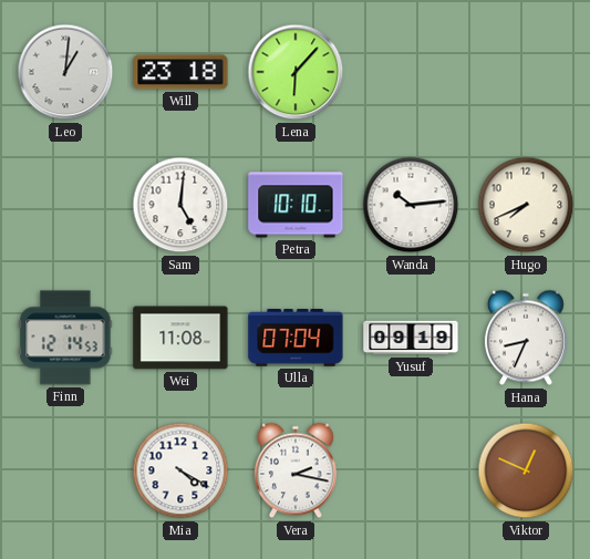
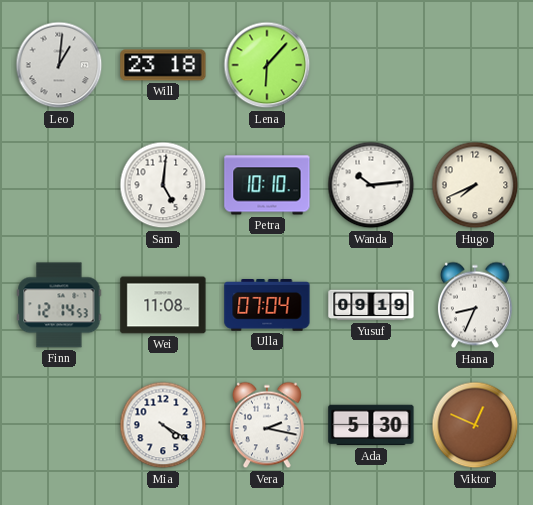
Ada: none -> 5:30
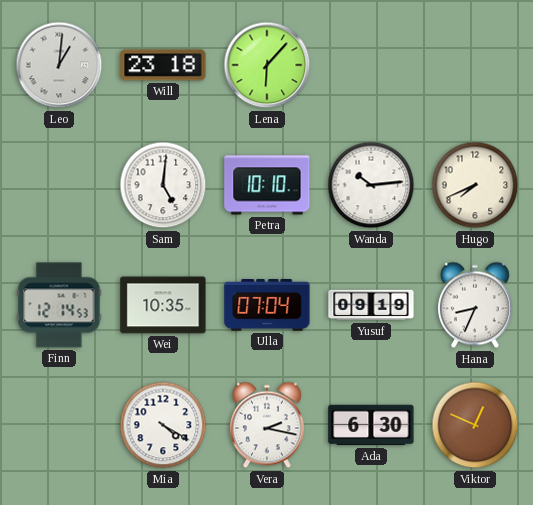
Wei: 11:08 -> 10:35
Ada: 5:30 -> 6:30
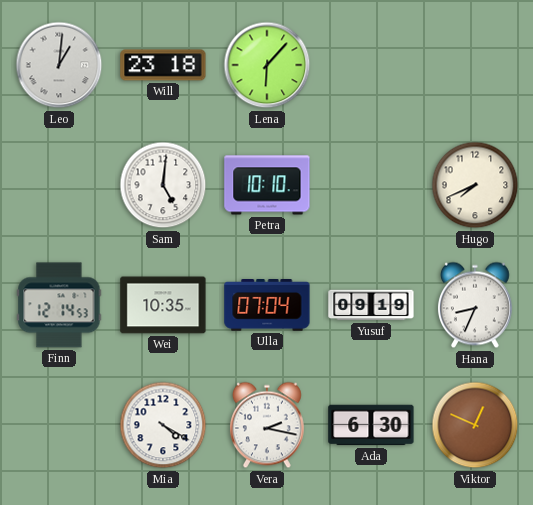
Wanda: 10:14 -> none
